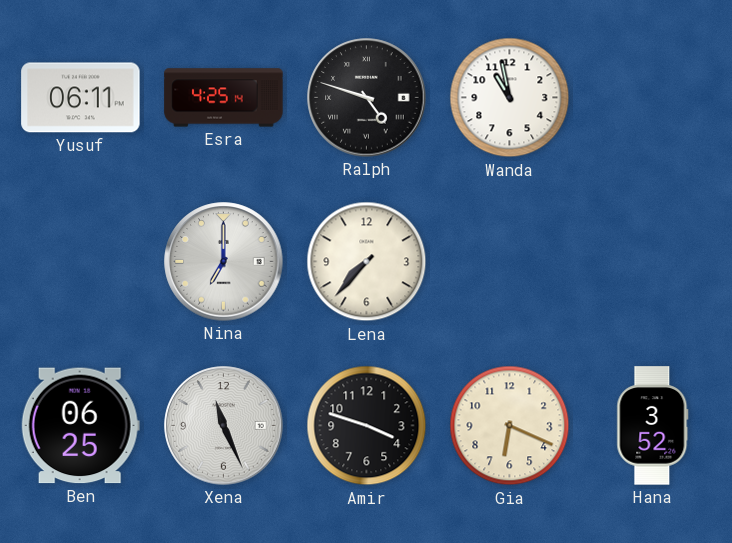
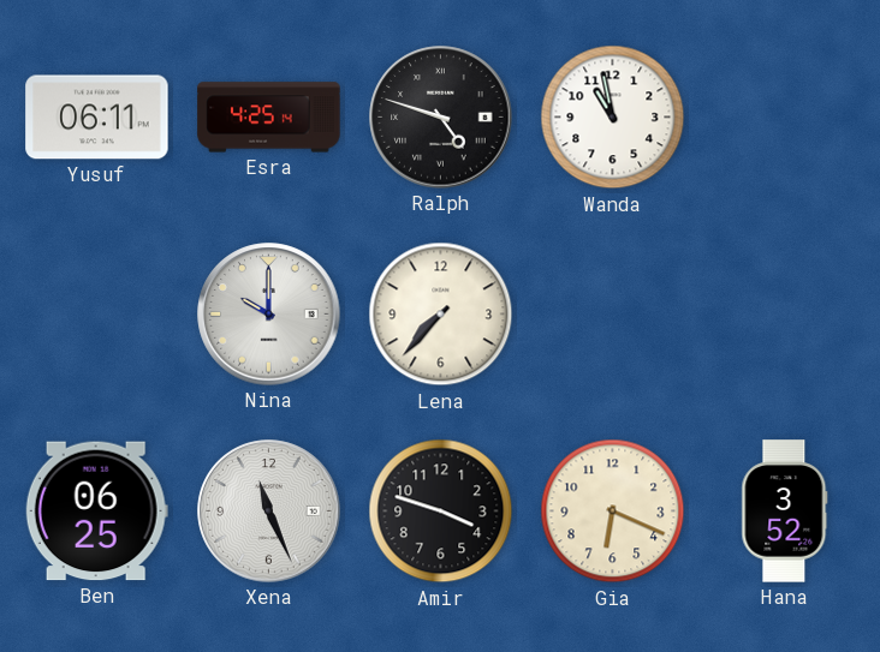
Nina: 7:00 -> 10:00
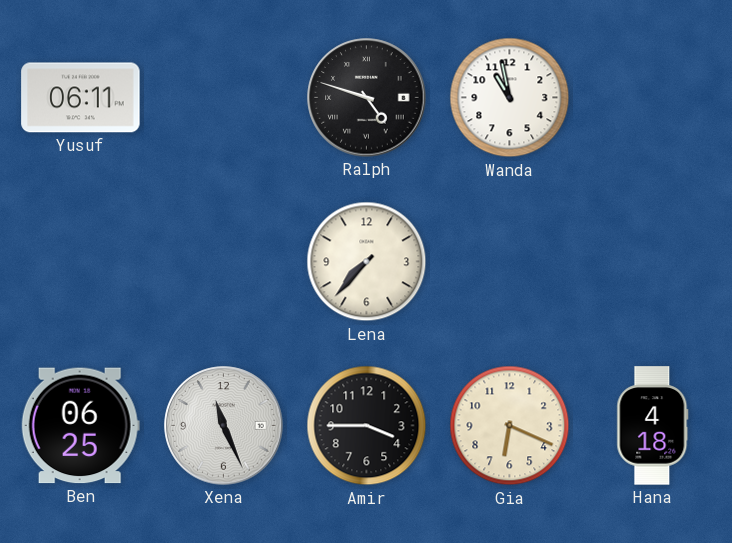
Esra: 4:25 -> none
Nina: 10:00 -> none
Amir: 3:48 -> 3:45
Hana: 3:52 -> 4:18
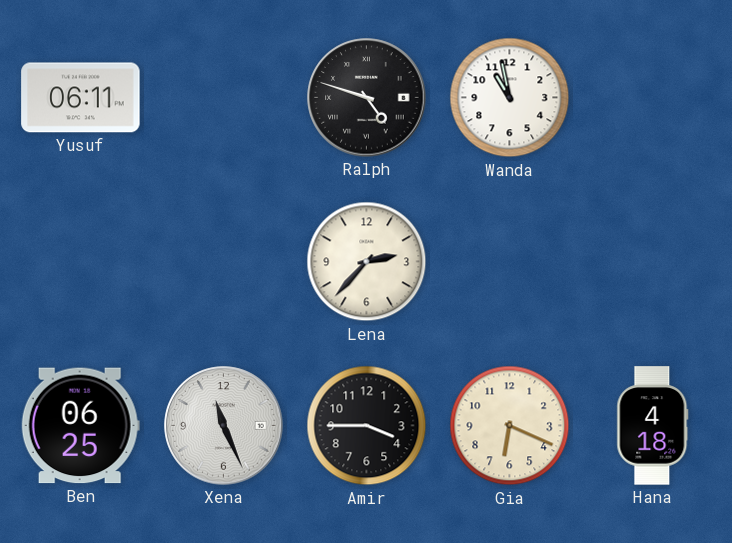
Lena: 7:37 -> 2:37
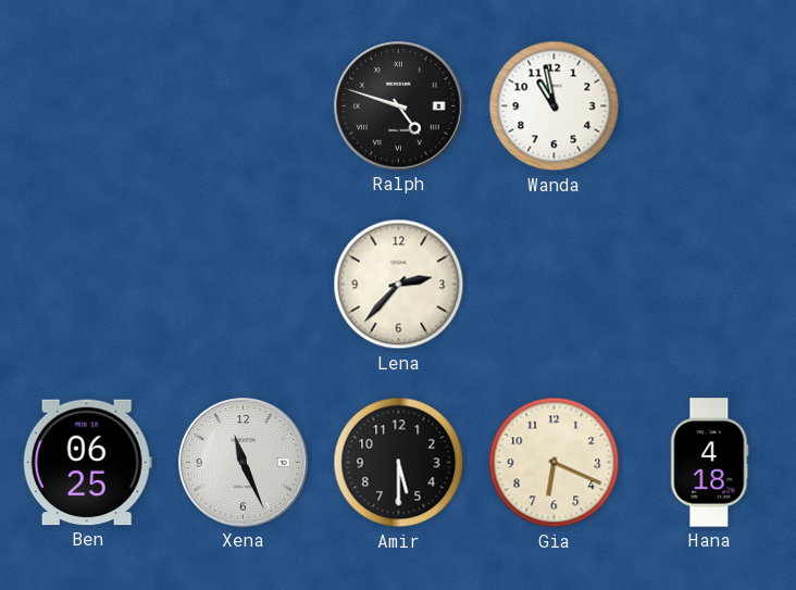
Yusuf: 06:11 -> none
Amir: 3:45 -> 5:30
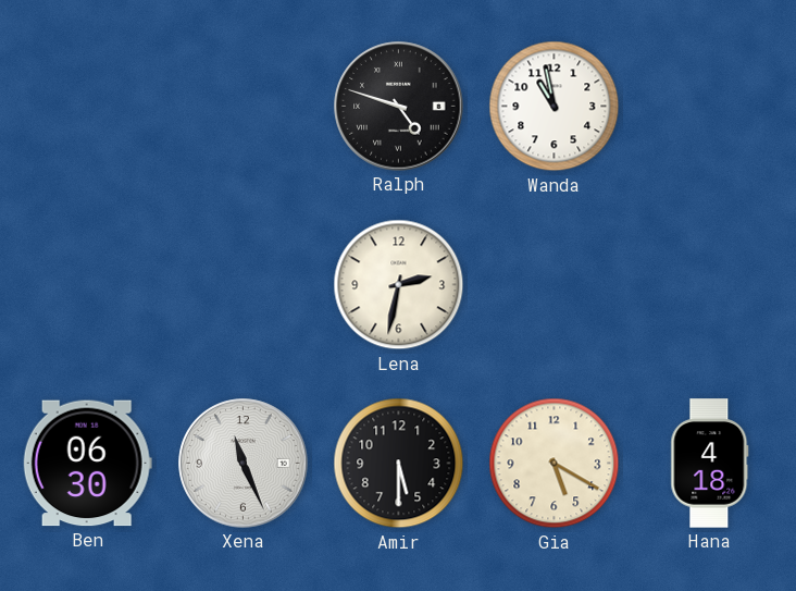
Lena: 2:37 -> 2:32
Ben: 06:25 -> 06:30
Gia: 6:19 -> 5:20
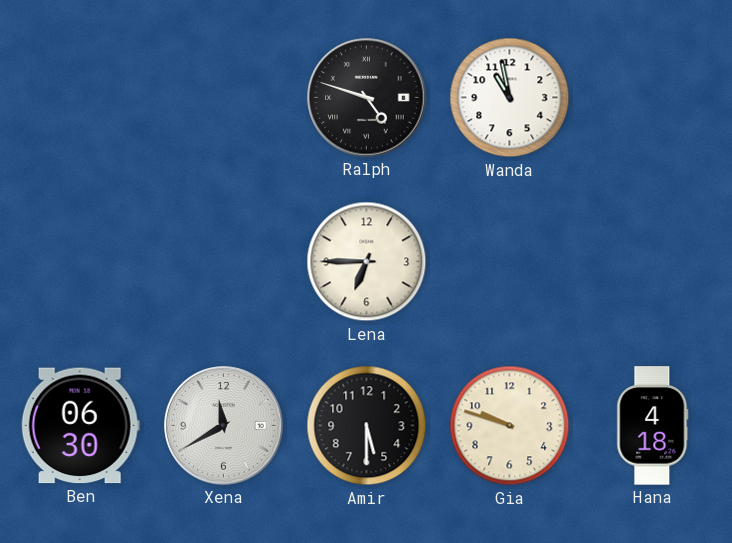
Lena: 2:32 -> 6:45
Xena: 11:26 -> 11:40
Gia: 5:20 -> 9:48
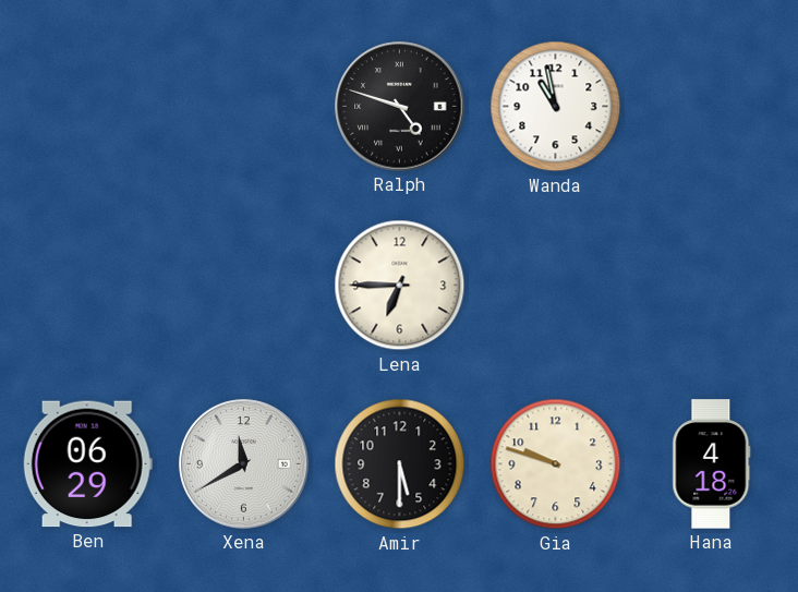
Ben: 06:30 -> 06:29
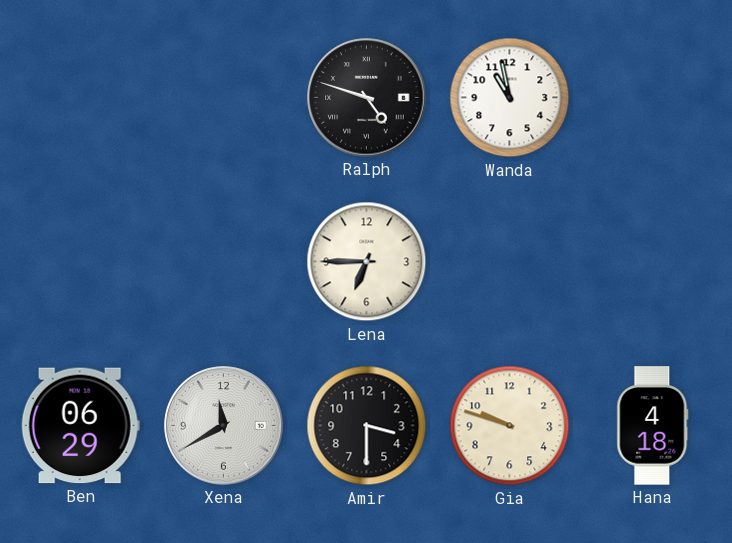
Amir: 5:30 -> 3:30
